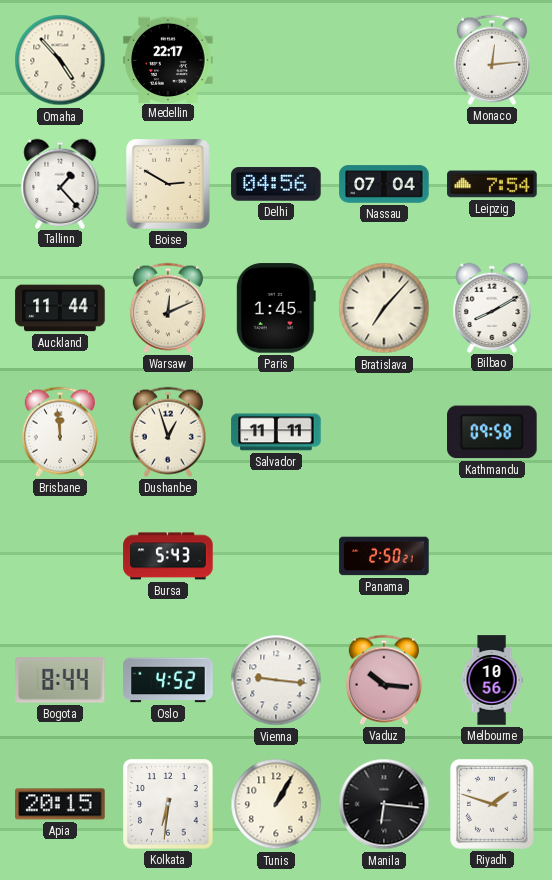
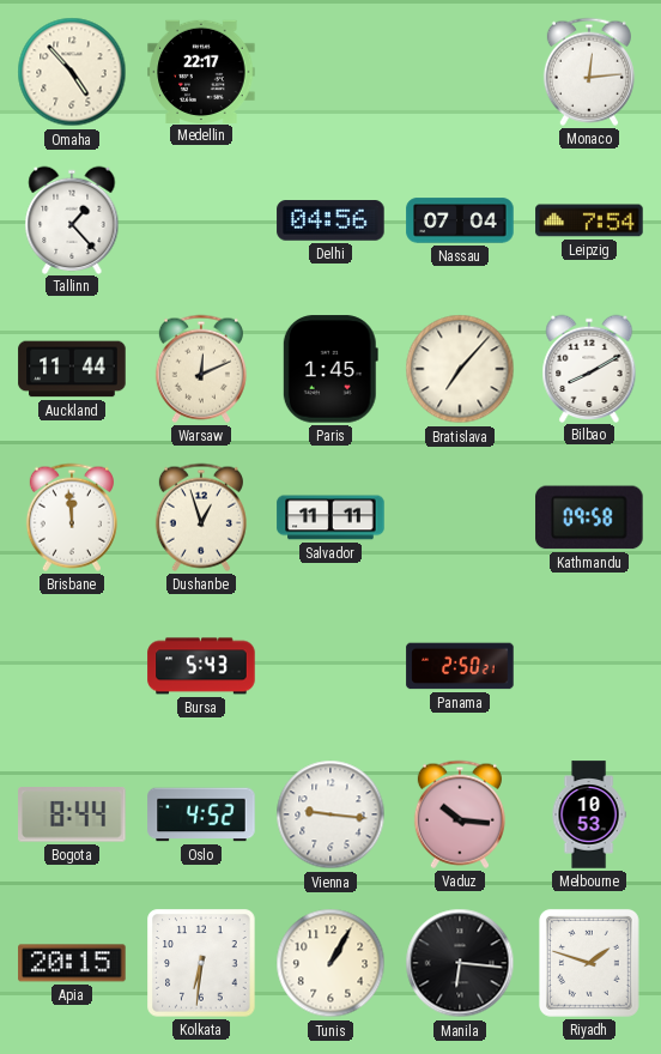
Boise: 2:50 -> none
Melbourne: 10:56 -> 10:53
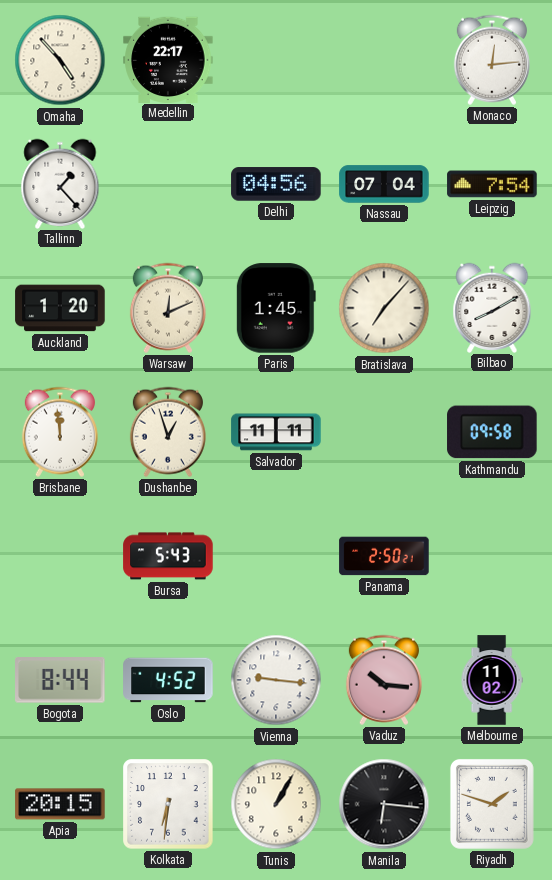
Auckland: 11:44 -> 1:20
Melbourne: 10:53 -> 11:02
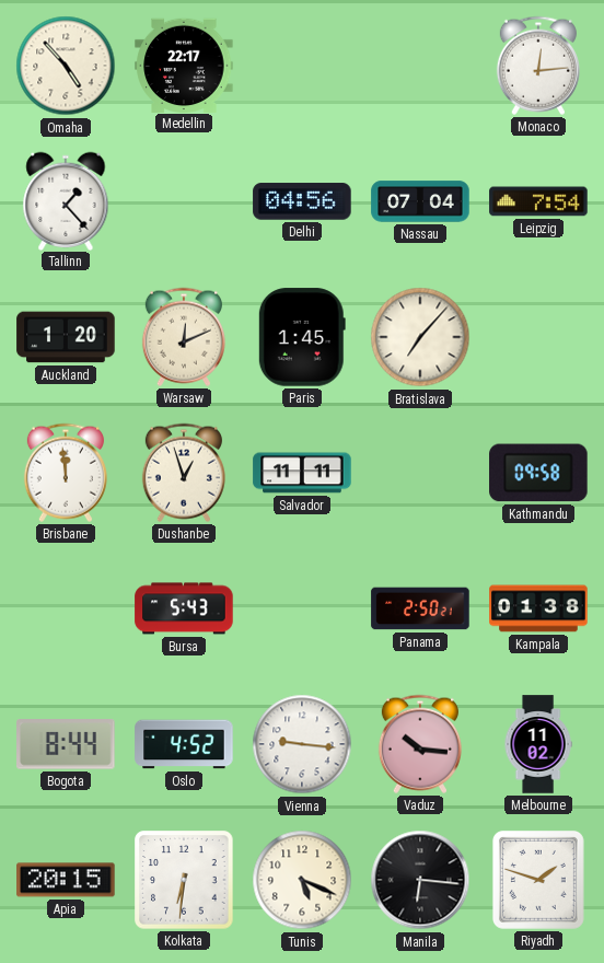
Bilbao: 8:10 -> none
Kampala: none -> 01:38
Tunis: 1:05 -> 5:19
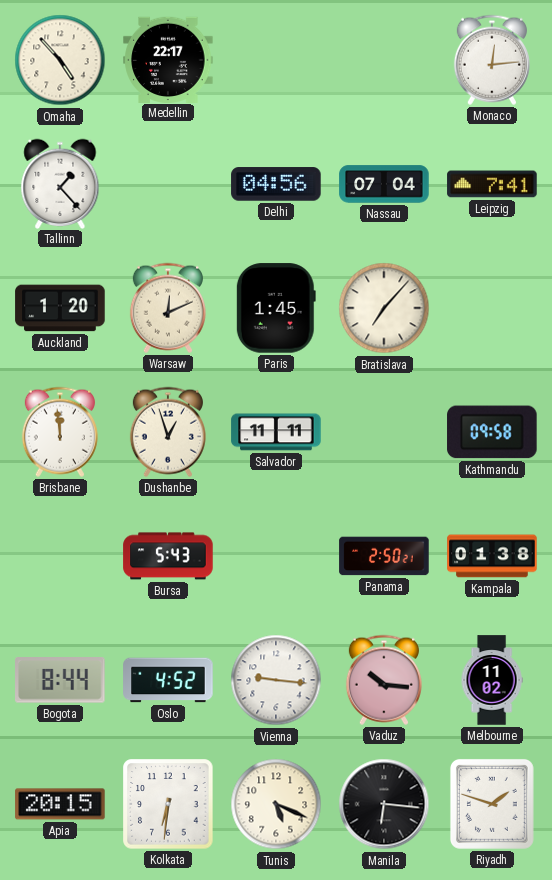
Leipzig: 7:54 -> 7:41
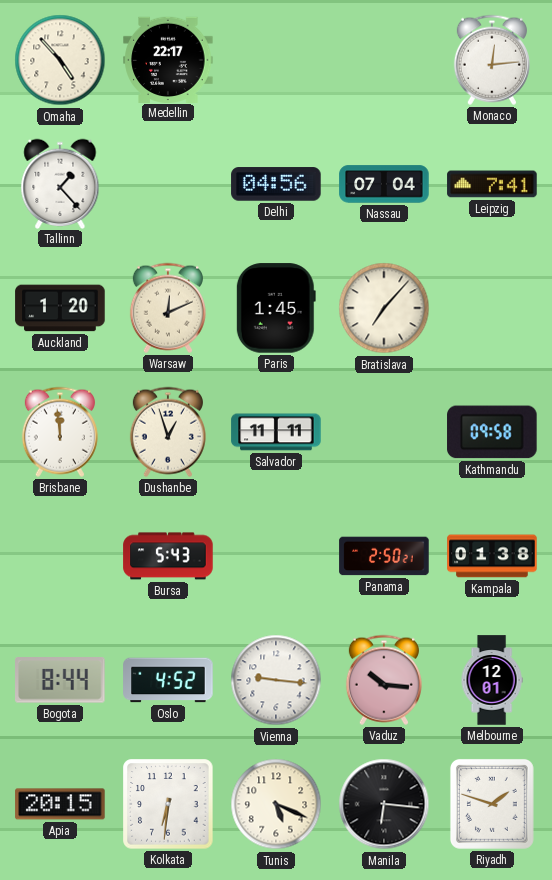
Melbourne: 11:02 -> 12:01
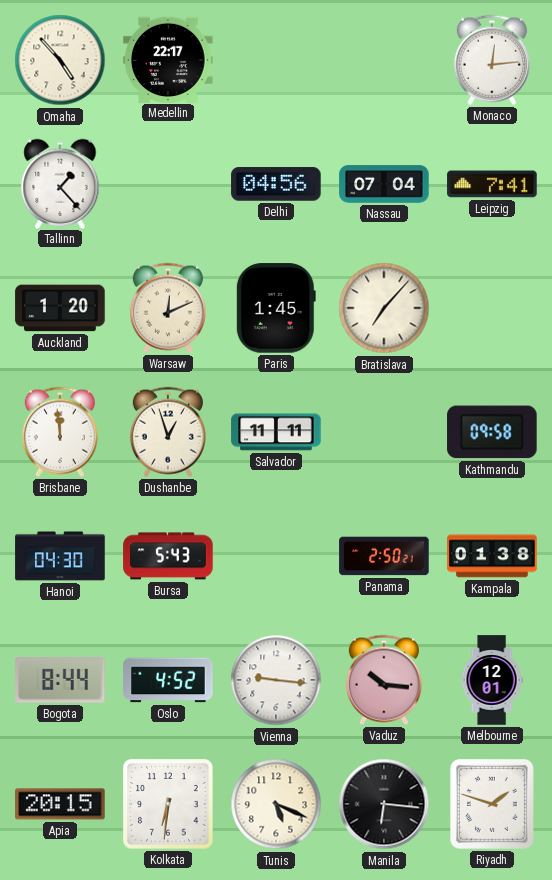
Hanoi: none -> 04:30
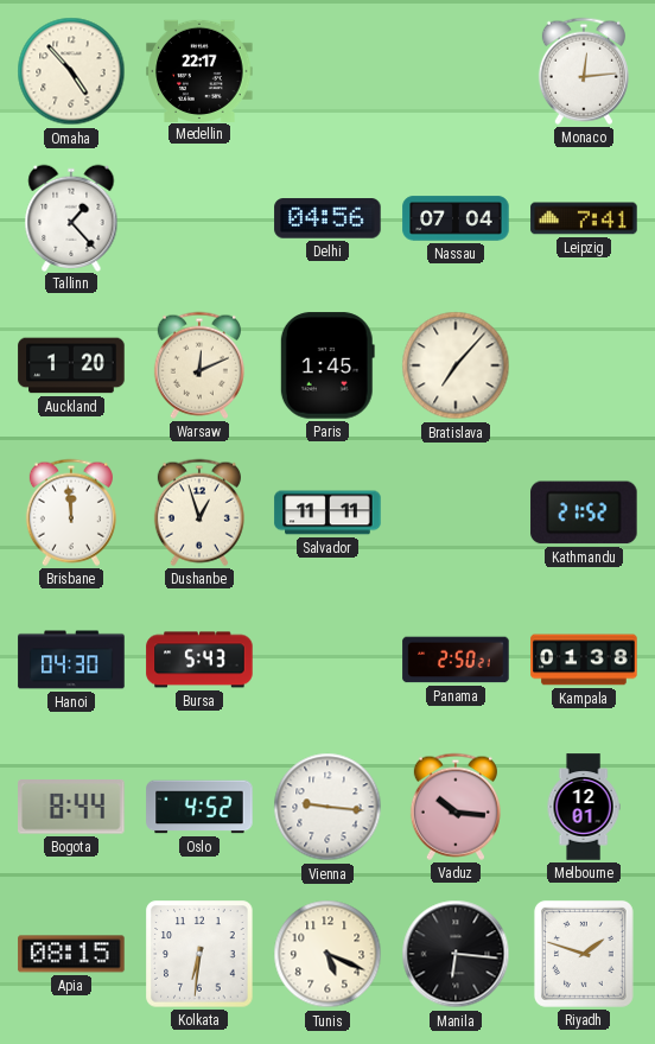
Kathmandu: 09:58 -> 21:52
Apia: 20:15 -> 08:15
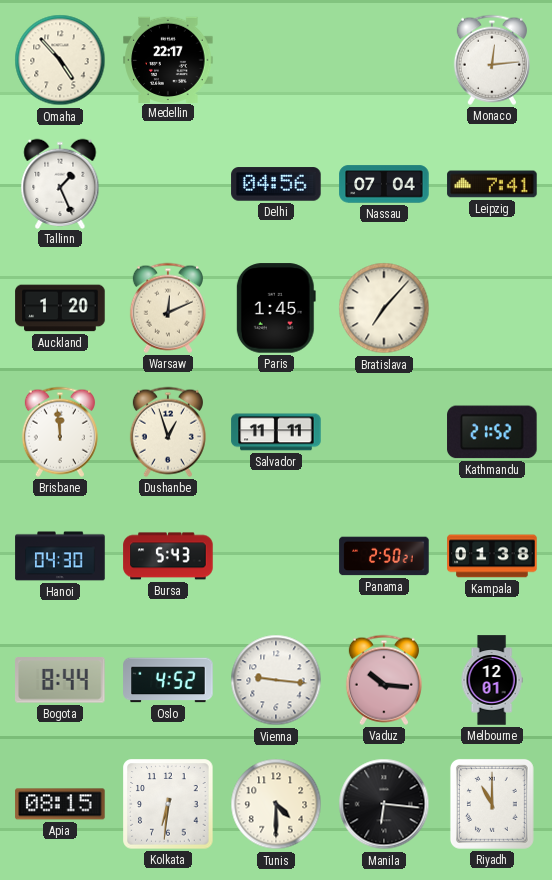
Tallinn: 1:23 -> 1:26
Tunis: 5:19 -> 4:30
Riyadh: 1:48 -> 11:00
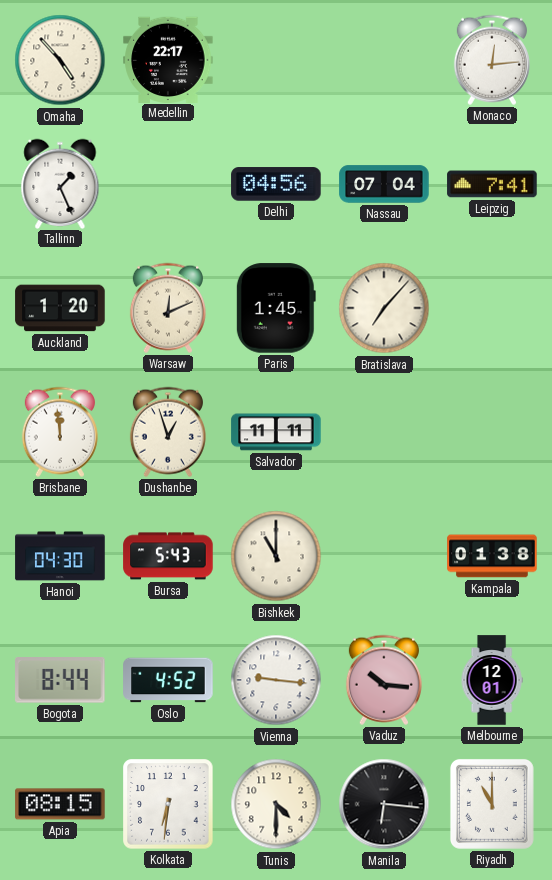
Kathmandu: 21:52 -> none
Bishkek: none -> 11:00
Panama: 2:50 -> none
